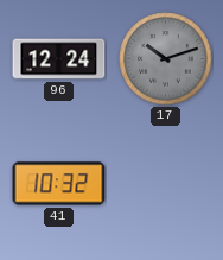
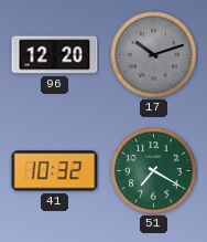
96: 12:24 -> 12:20
51: none -> 7:20
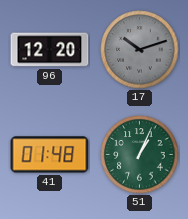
41: 10:32 -> 01:48
51: 7:20 -> 1:04
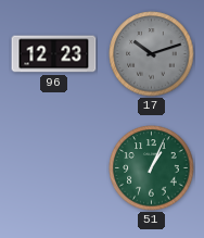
96: 12:20 -> 12:23
41: 01:48 -> none
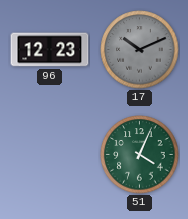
17: 10:12 -> 10:11
51: 1:04 -> 4:04
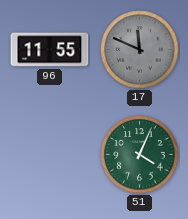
96: 12:23 -> 11:55
17: 10:11 -> 11:49
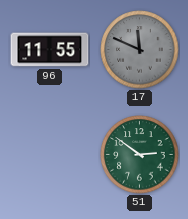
51: 4:04 -> 2:51
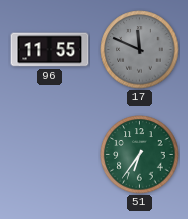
51: 2:51 -> 6:36
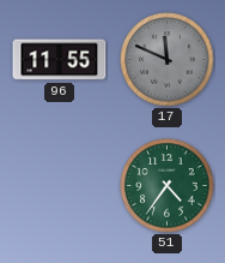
51: 6:36 -> 4:36
